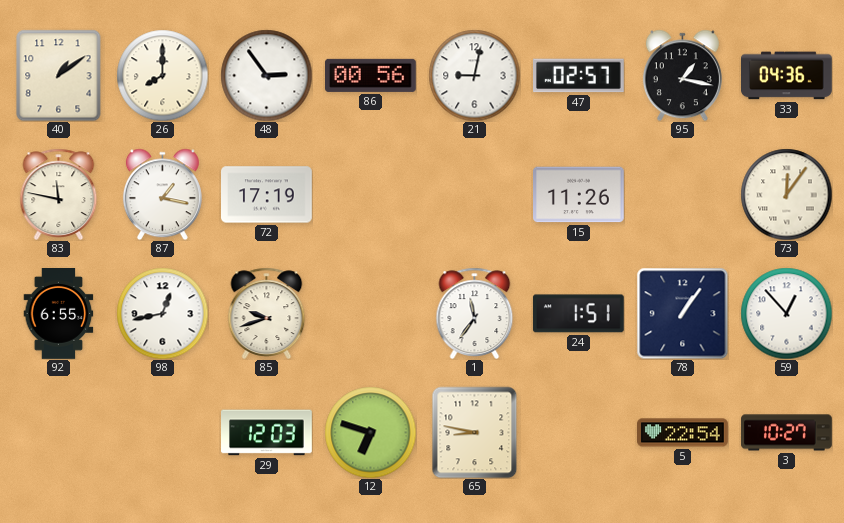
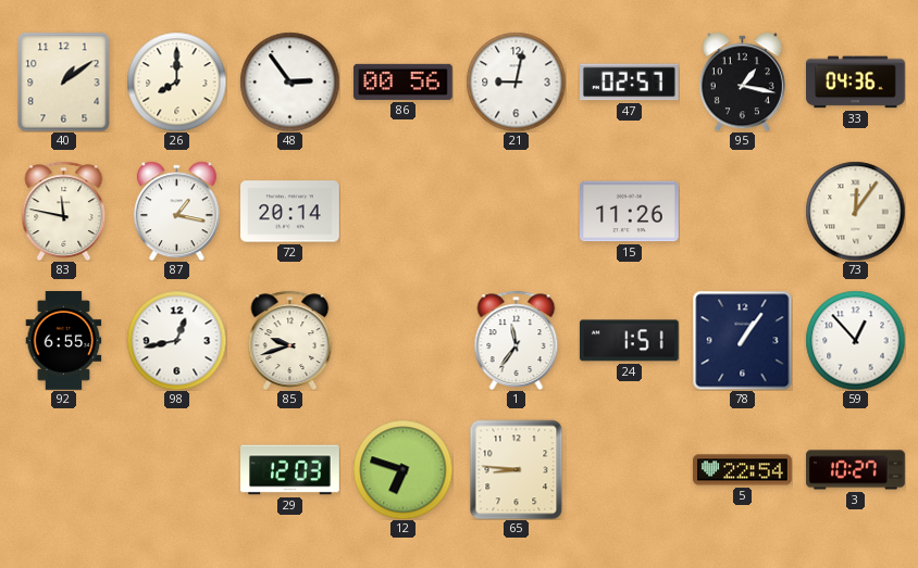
72: 17:19 -> 20:14
65: 8:47 -> 8:46
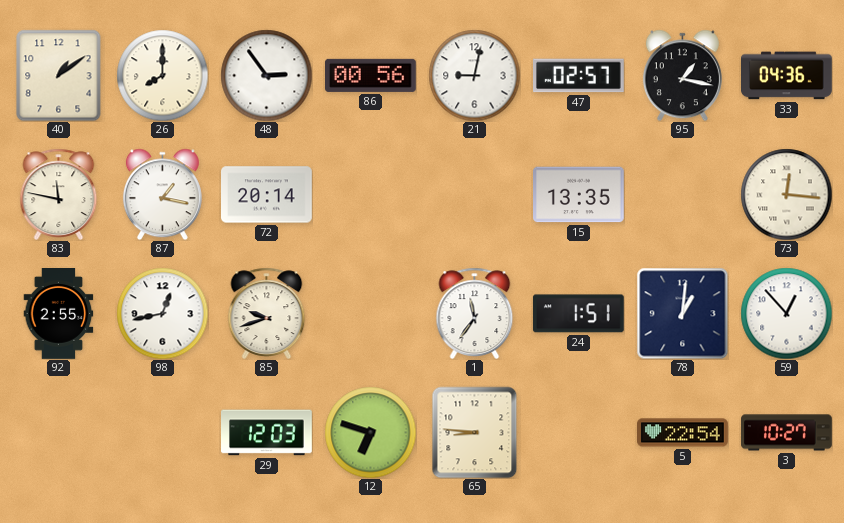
15: 11:26 -> 13:35
73: 12:06 -> 12:16
92: 6:55 -> 2:55
78: 1:06 -> 1:01
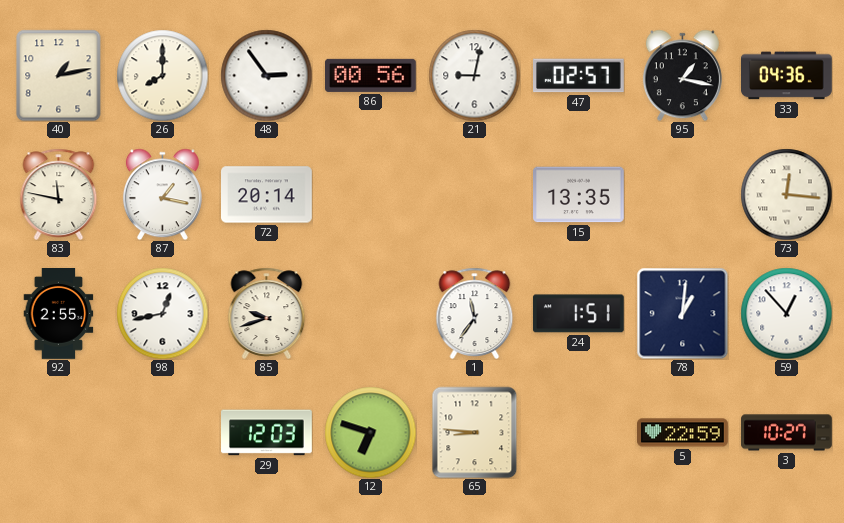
40: 1:09 -> 1:13
5: 22:54 -> 22:59
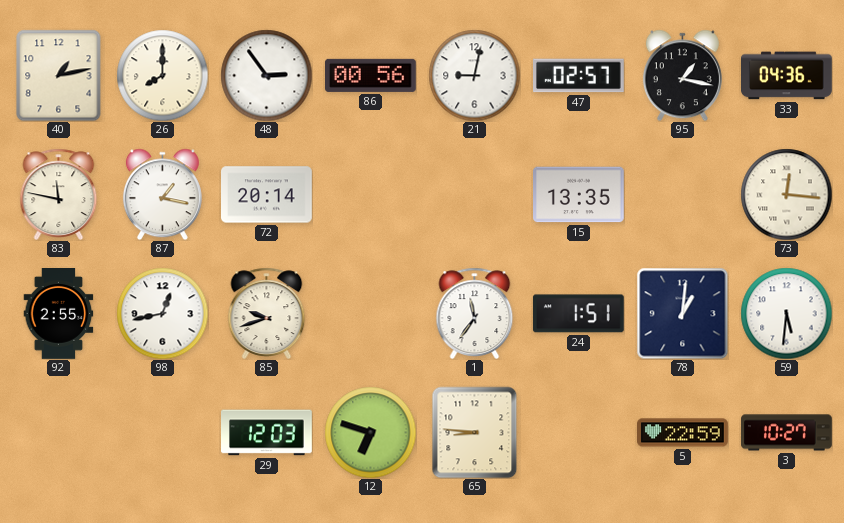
59: 12:53 -> 5:31
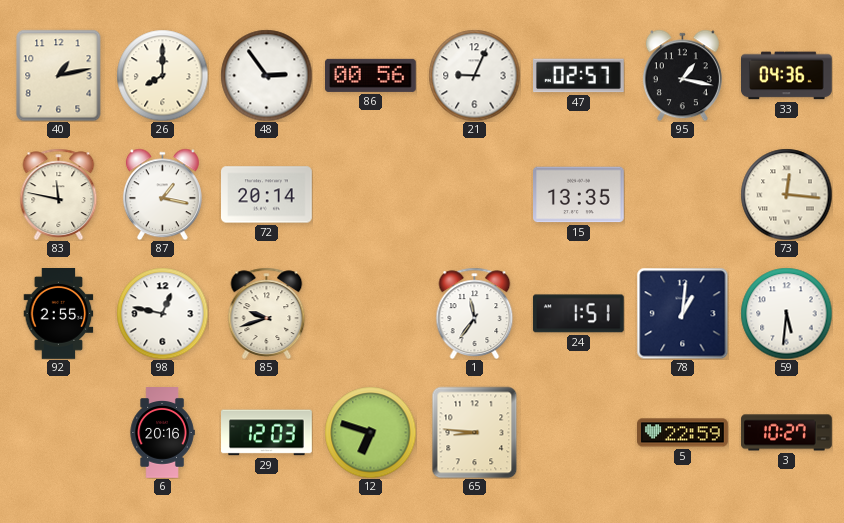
21: 9:02 -> 9:04
98: 12:43 -> 12:47
6: none -> 20:16
